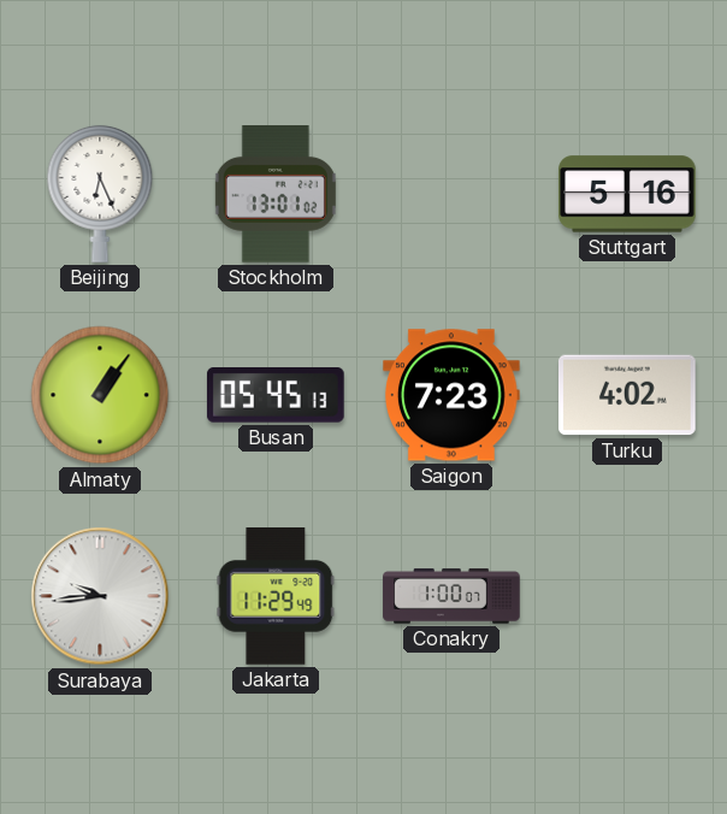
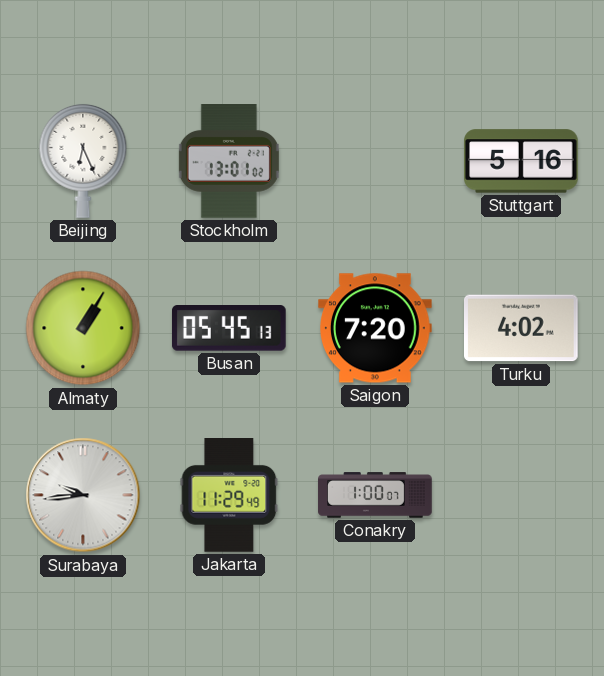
Almaty: 1:06 -> 1:05
Saigon: 7:23 -> 7:20
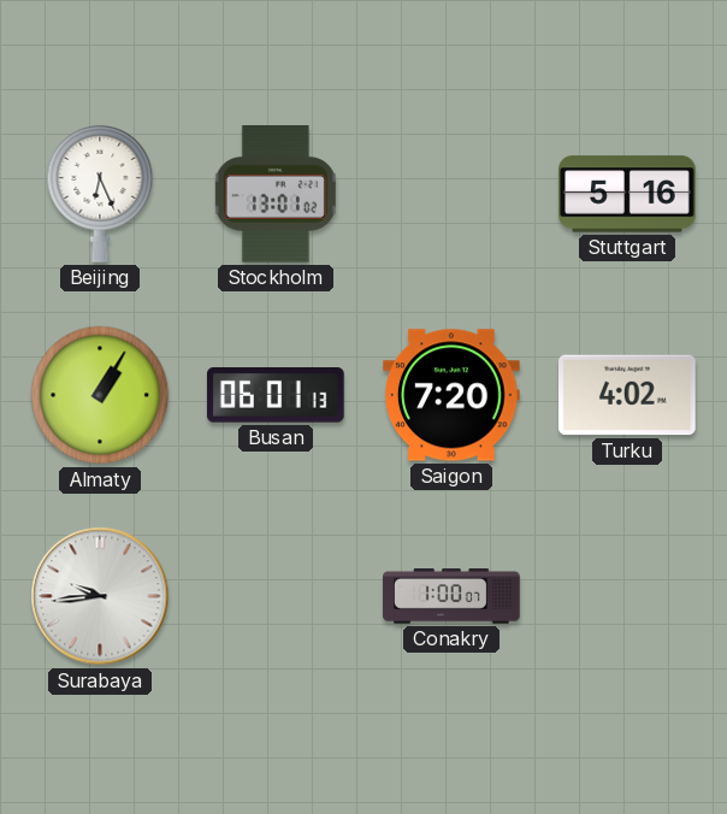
Busan: 05:45 -> 06:01
Jakarta: 11:29 -> none
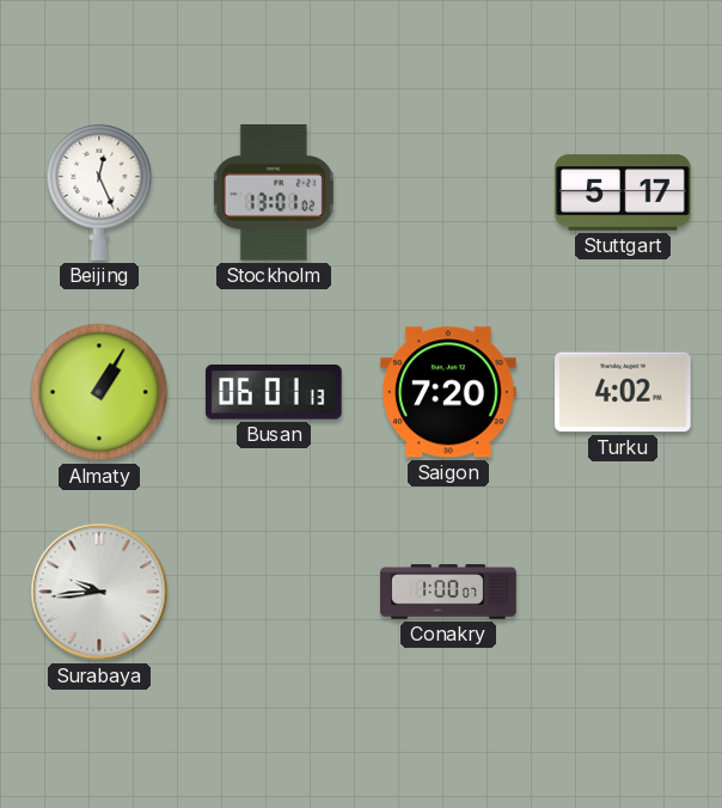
Beijing: 6:26 -> 12:26
Stuttgart: 5:16 -> 5:17
